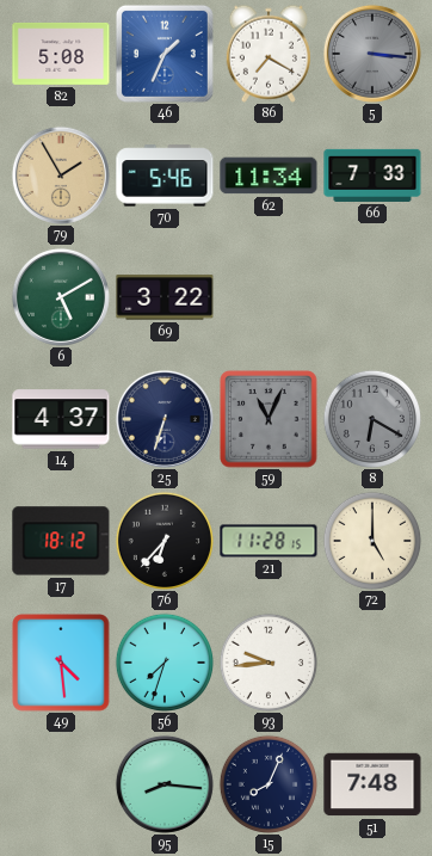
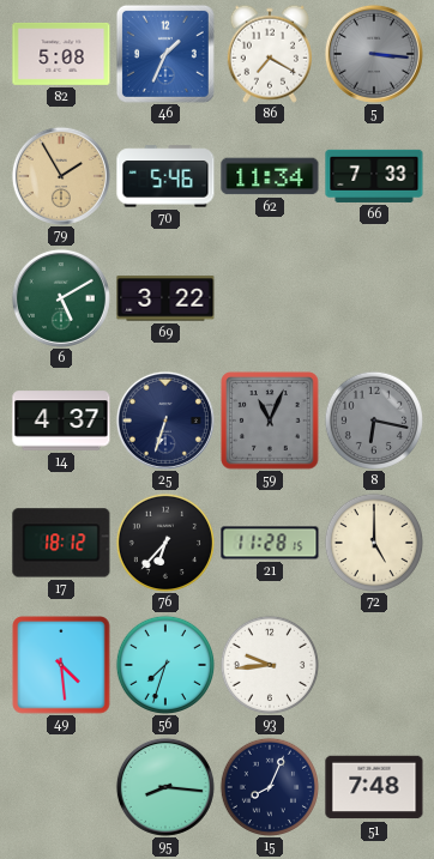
8: 6:20 -> 6:17
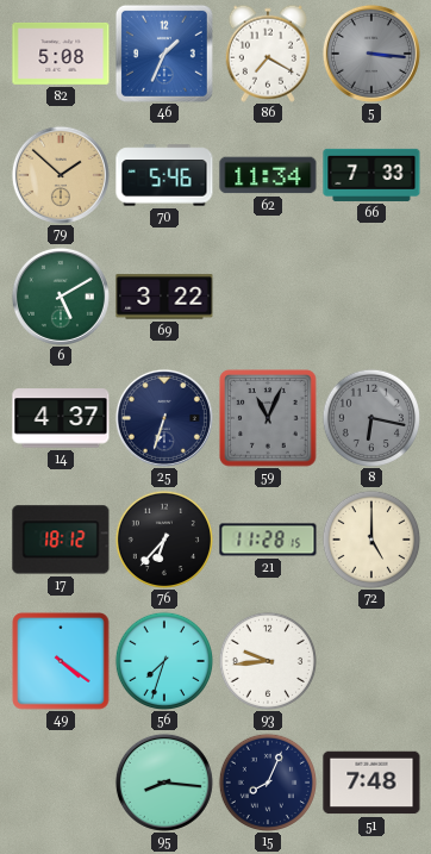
79: 1:55 -> 1:52
49: 4:29 -> 4:21
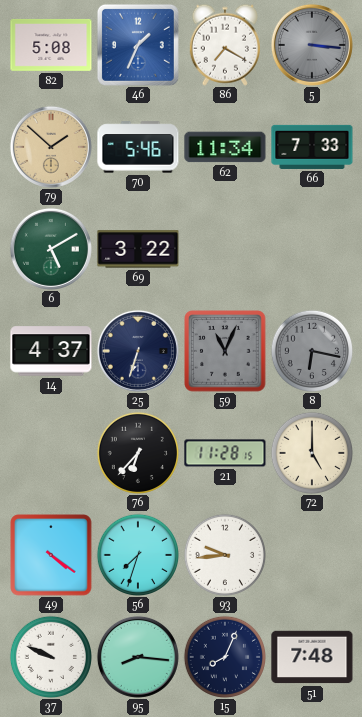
17: 18:12 -> none
37: none -> 9:49
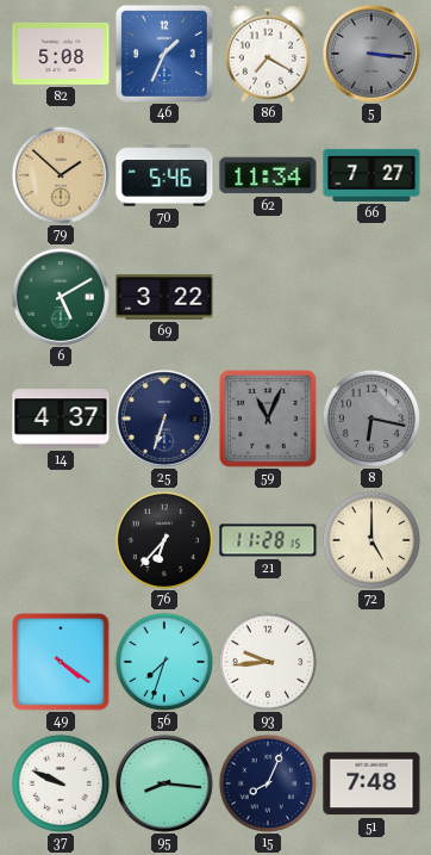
66: 7:33 -> 7:27
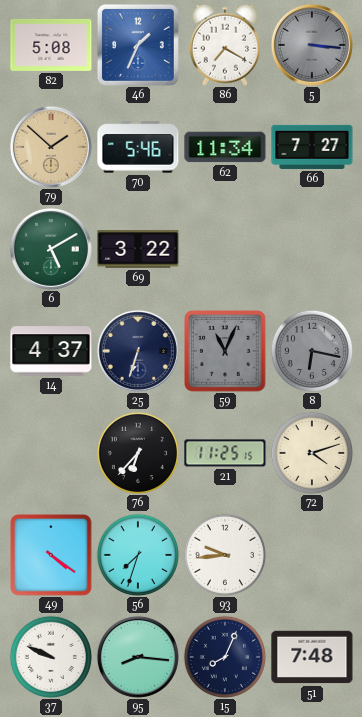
21: 11:28 -> 11:25
72: 5:00 -> 4:12
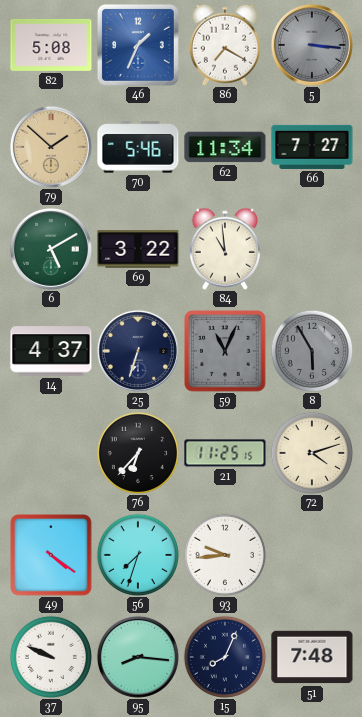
84: none -> 10:59
8: 6:17 -> 5:55
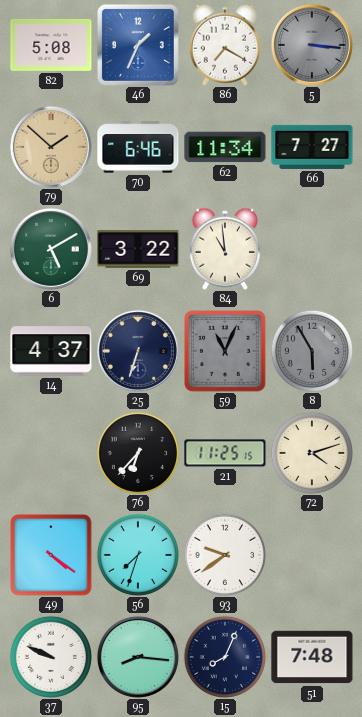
70: 5:46 -> 6:46
93: 9:44 -> 9:39
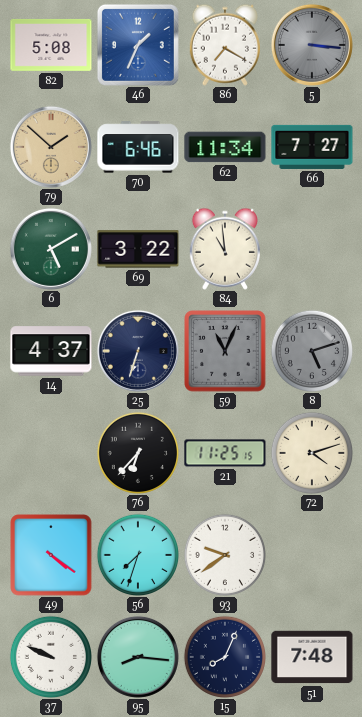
8: 5:55 -> 5:12
